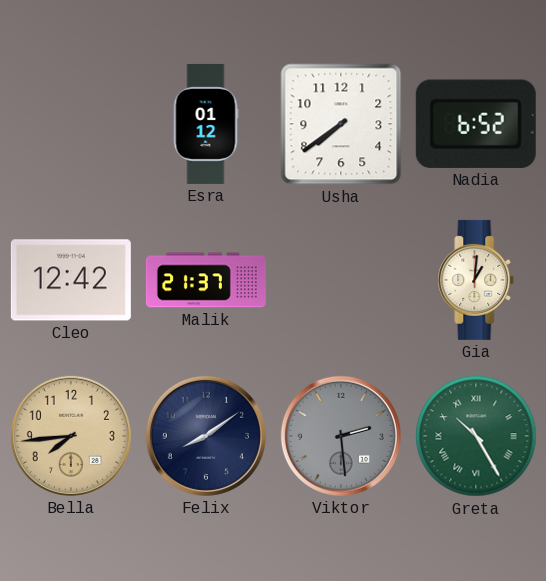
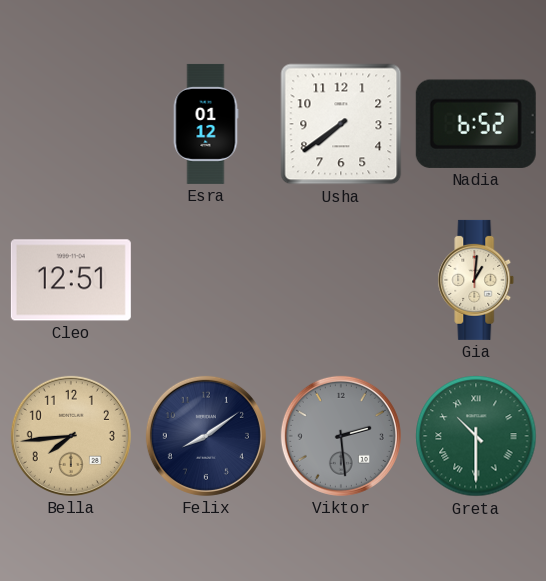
Cleo: 12:42 -> 12:51
Malik: 21:37 -> none
Greta: 10:25 -> 10:30
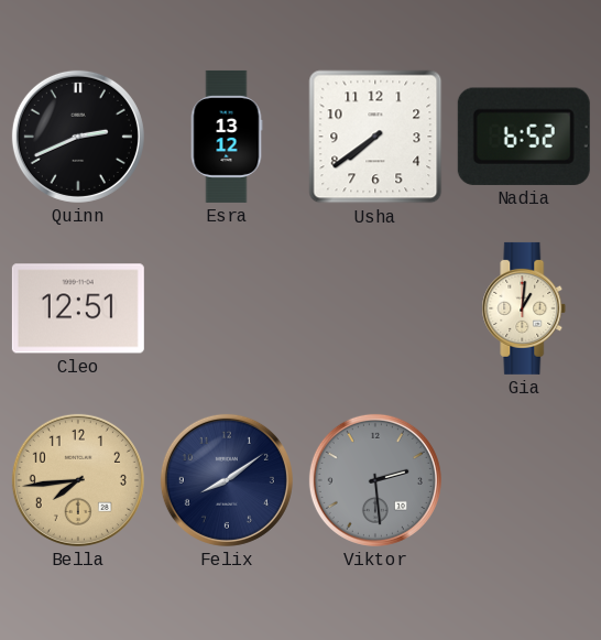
Quinn: none -> 2:41
Esra: 01:12 -> 13:12
Greta: 10:30 -> none
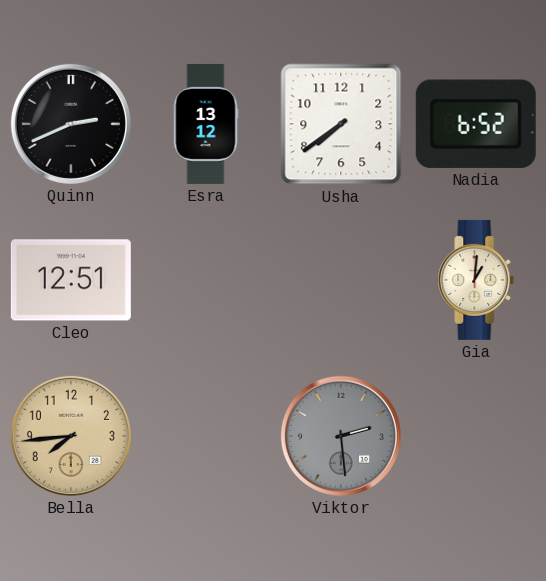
Felix: 8:09 -> none
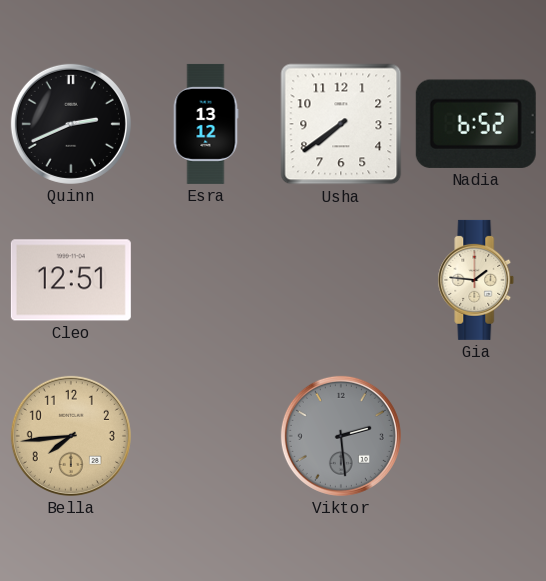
Gia: 1:01 -> 1:46
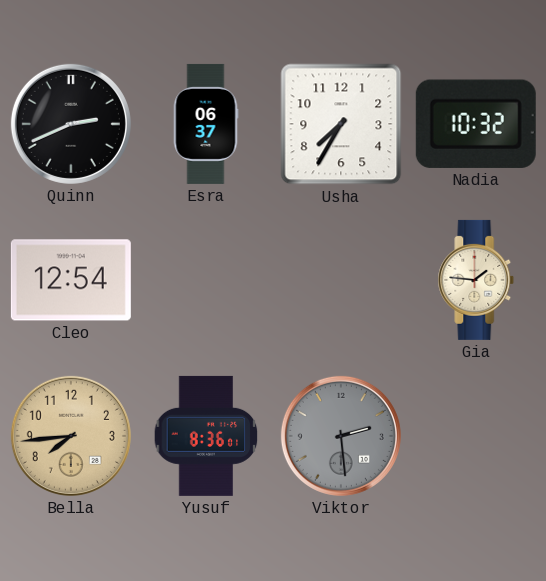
Esra: 13:12 -> 06:37
Usha: 7:39 -> 7:35
Nadia: 6:52 -> 10:32
Cleo: 12:51 -> 12:54
Yusuf: none -> 8:36
